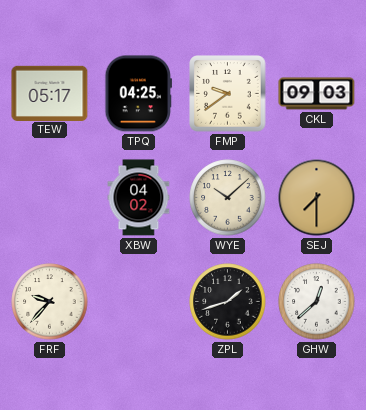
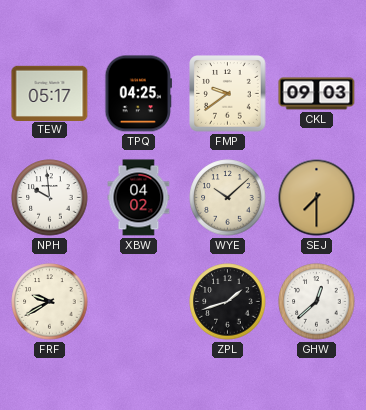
NPH: none -> 9:59
FRF: 9:37 -> 9:40
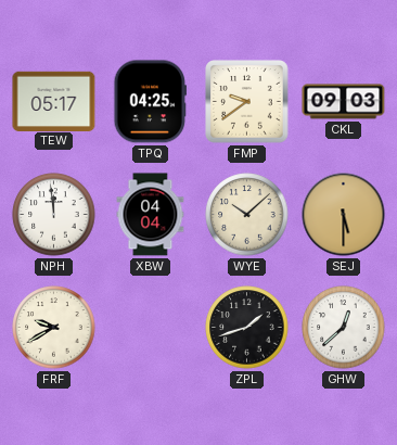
NPH: 9:59 -> 11:59
XBW: 04:02 -> 04:04
SEJ: 7:30 -> 5:30
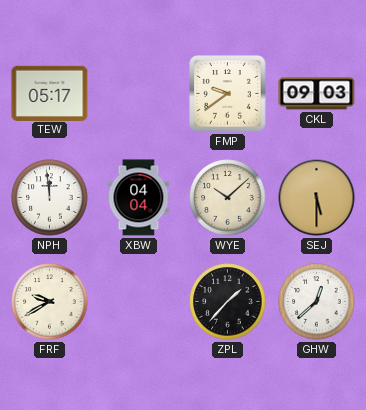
TPQ: 04:25 -> none
ZPL: 1:42 -> 1:37
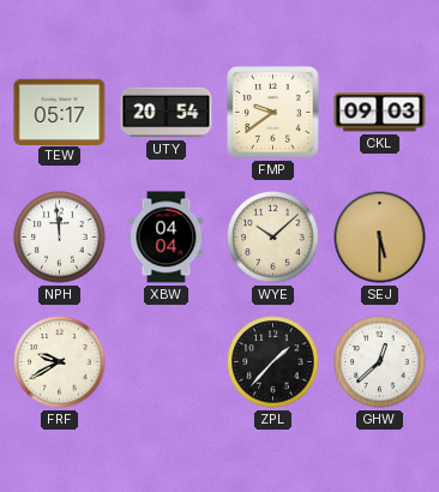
UTY: none -> 20:54
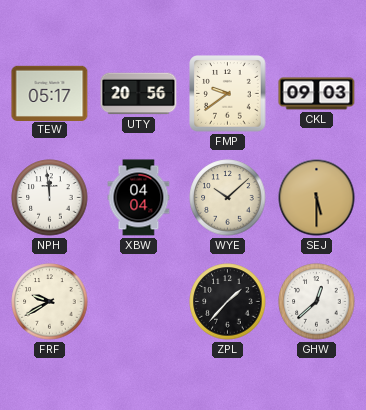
UTY: 20:54 -> 20:56
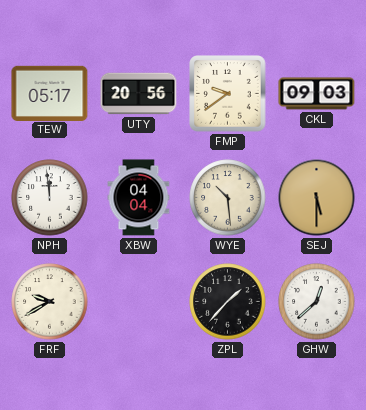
WYE: 10:08 -> 10:29
